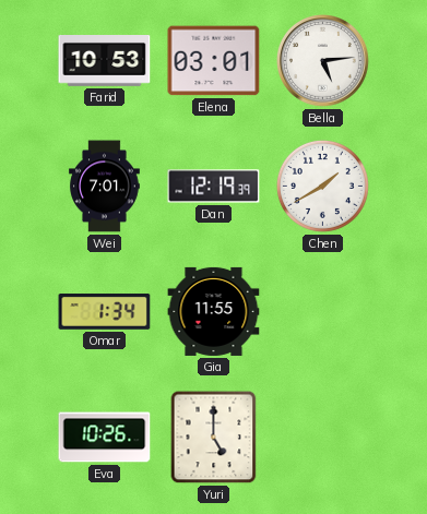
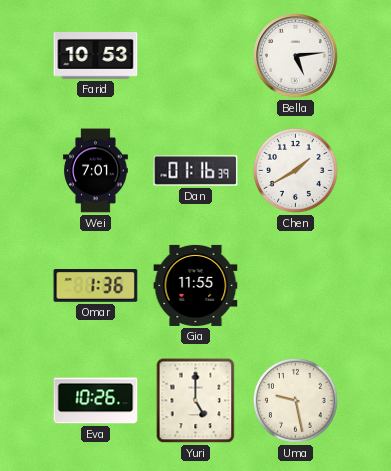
Elena: 03:01 -> none
Dan: 12:19 -> 01:16
Omar: 1:34 -> 1:36
Uma: none -> 9:28
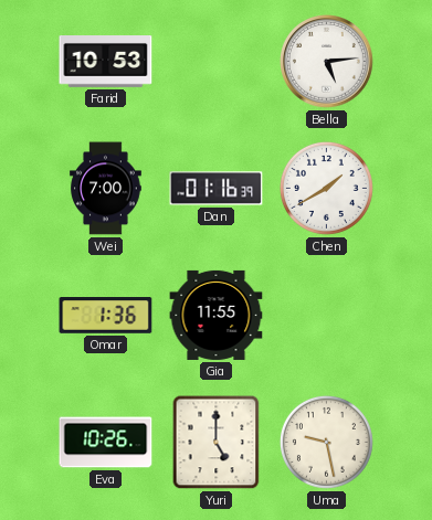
Wei: 7:01 -> 7:00
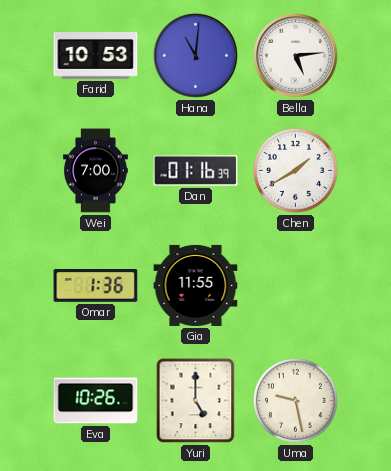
Hana: none -> 11:01
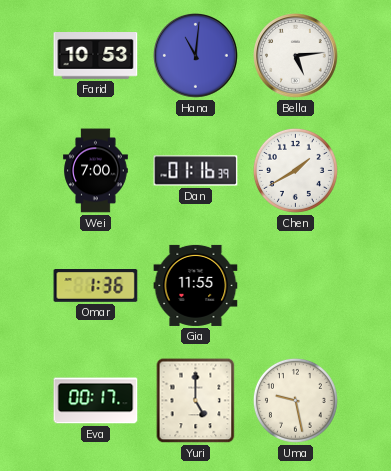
Eva: 10:26 -> 00:17
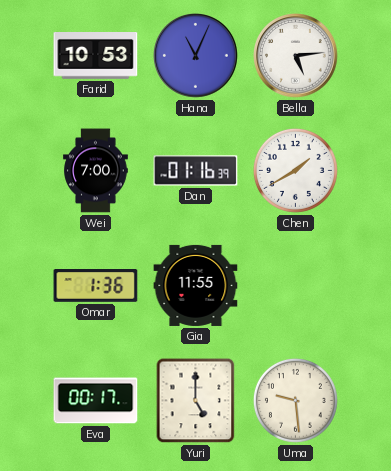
Hana: 11:01 -> 11:04
Uma: 9:28 -> 9:29
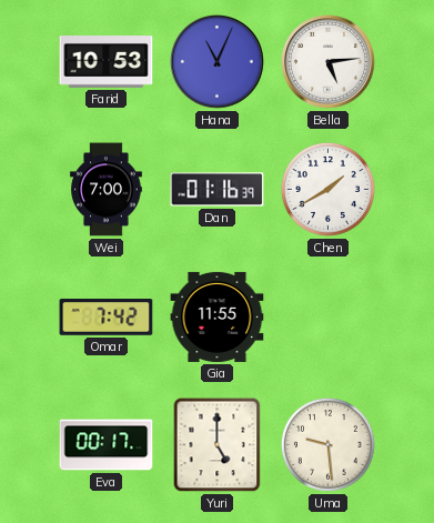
Omar: 1:36 -> 7:42
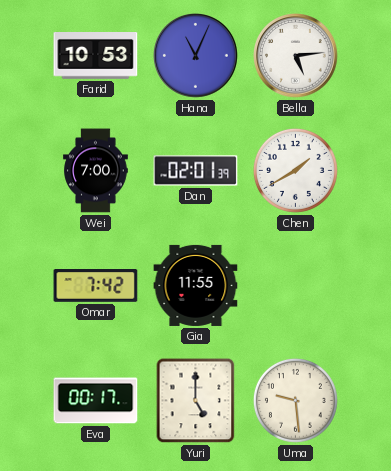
Dan: 01:16 -> 02:01
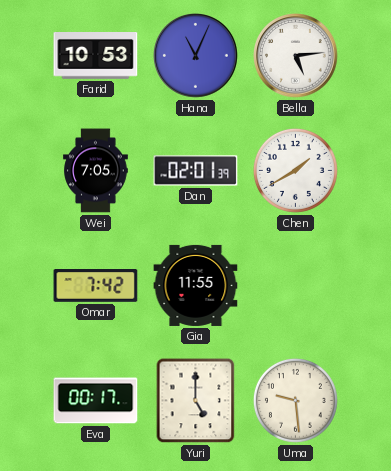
Wei: 7:00 -> 7:05
